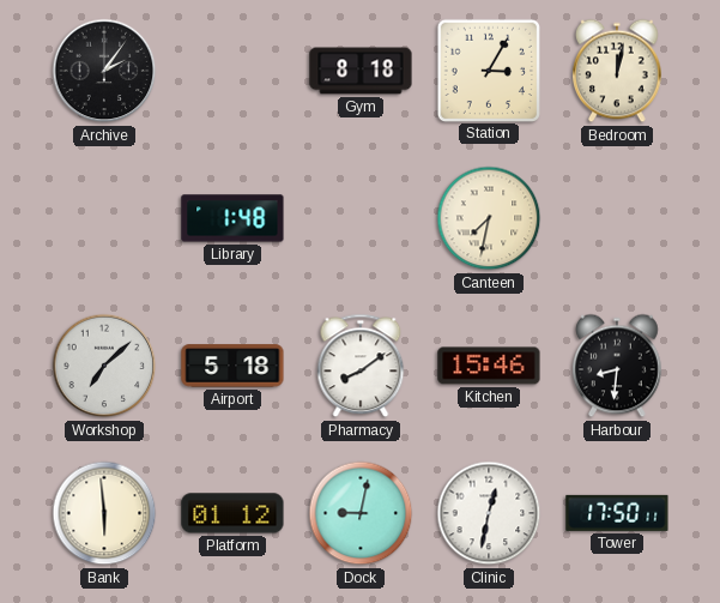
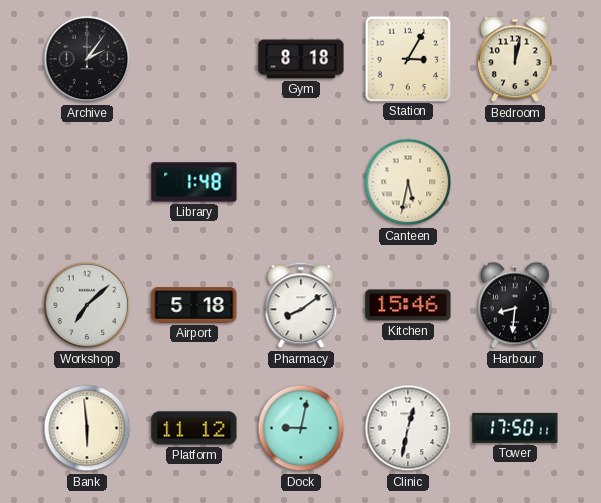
Canteen: 7:32 -> 5:32
Platform: 01:12 -> 11:12
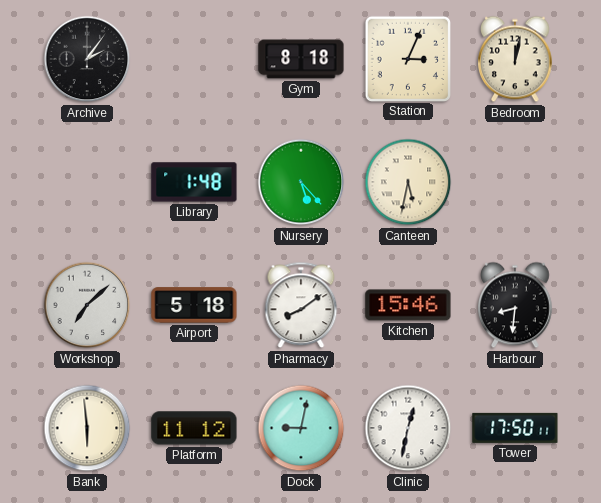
Station: 3:05 -> 3:04
Nursery: none -> 5:23
